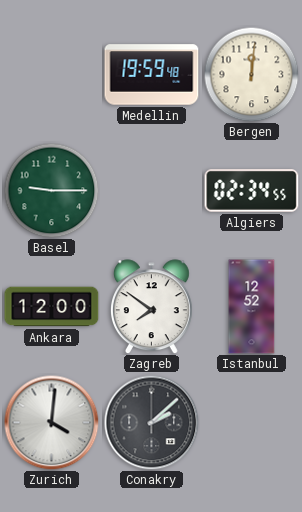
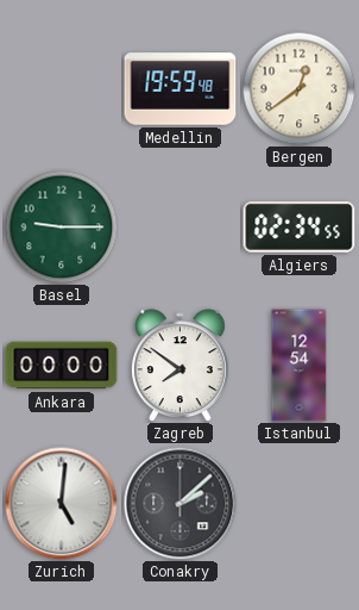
Bergen: 12:01 -> 12:39
Ankara: 12:00 -> 00:00
Istanbul: 12:52 -> 12:54
Zurich: 4:01 -> 5:01
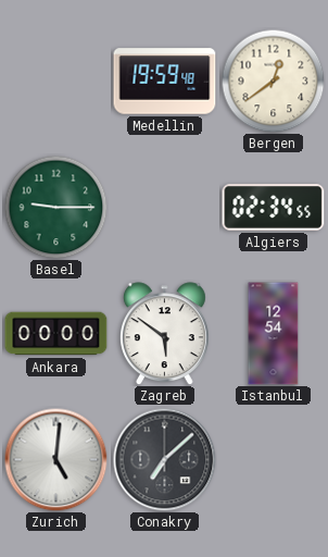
Zagreb: 7:51 -> 5:51
Conakry: 2:08 -> 7:08
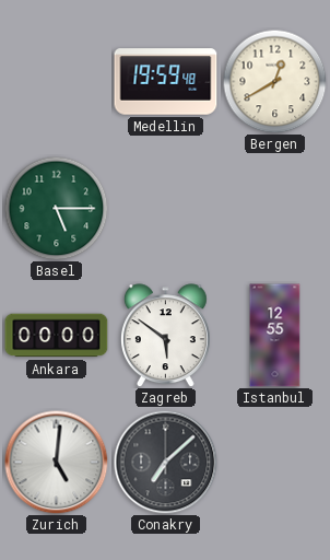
Bergen: 12:39 -> 12:40
Basel: 9:15 -> 5:15
Algiers: 02:34 -> none
Istanbul: 12:54 -> 12:55
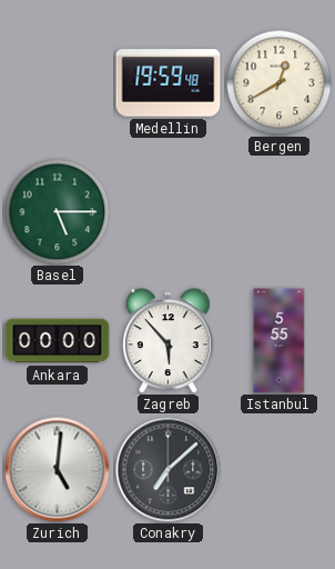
Zagreb: 5:51 -> 5:53
Istanbul: 12:55 -> 5:55
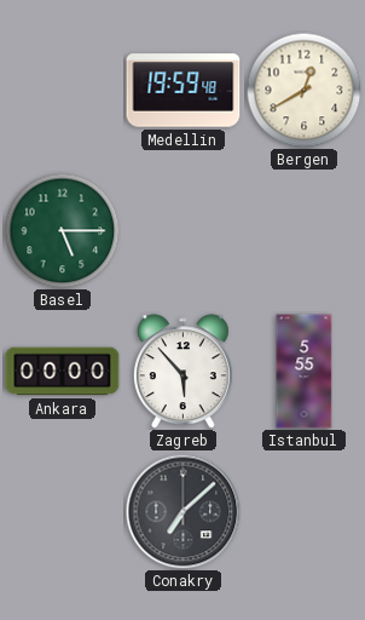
Zurich: 5:01 -> none
